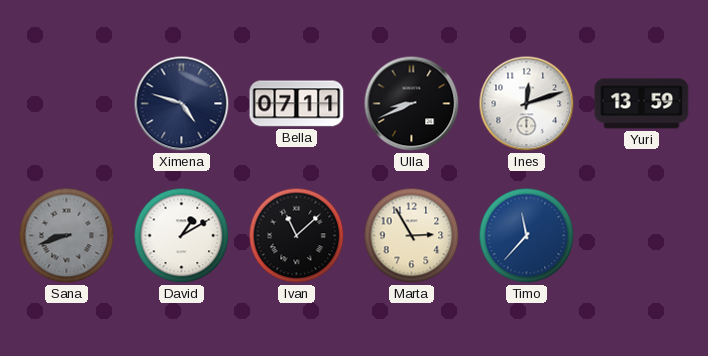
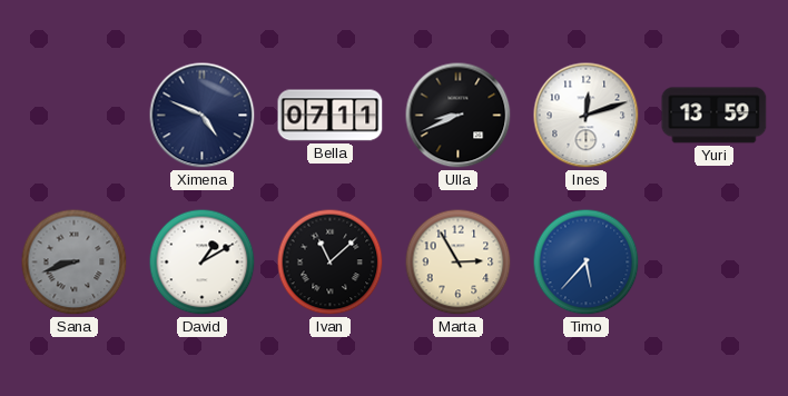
Ximena: 4:48 -> 4:49
Timo: 11:37 -> 5:37
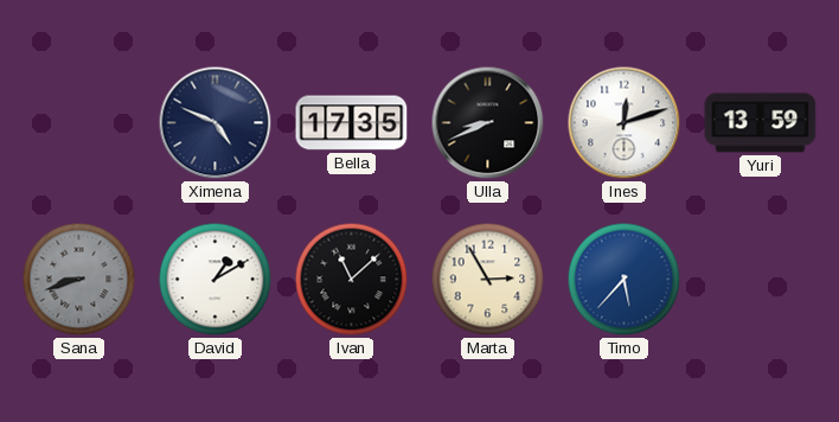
Bella: 07:11 -> 17:35
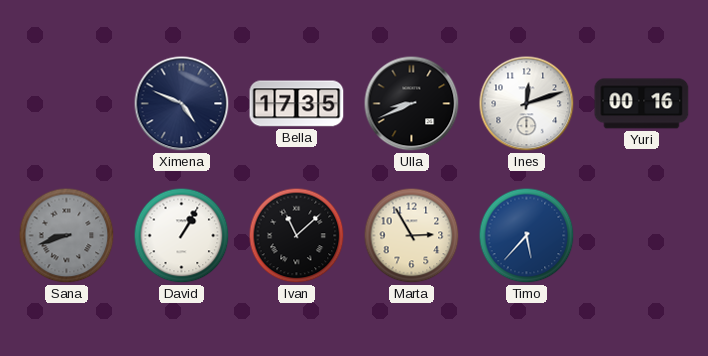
Yuri: 13:59 -> 00:16
David: 1:10 -> 1:05
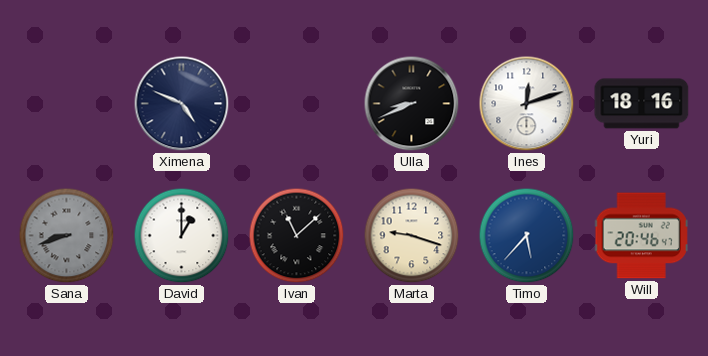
Bella: 17:35 -> none
Yuri: 00:16 -> 18:16
David: 1:05 -> 1:00
Marta: 2:55 -> 9:18
Will: none -> 20:46
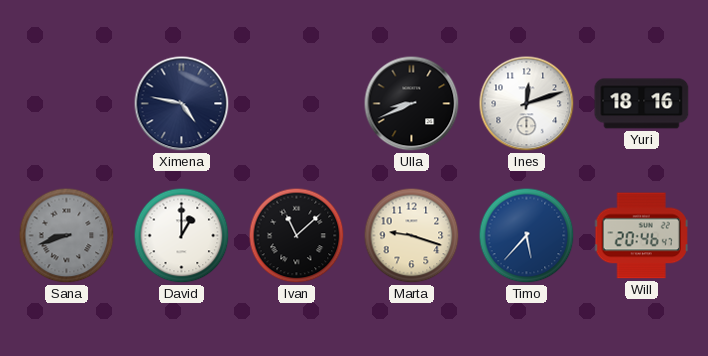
Ximena: 4:49 -> 4:47
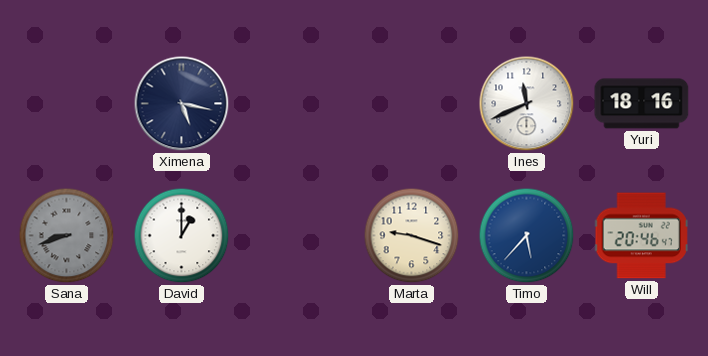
Ximena: 4:47 -> 5:17
Ulla: 8:41 -> none
Ines: 12:12 -> 11:41
Ivan: 11:08 -> none
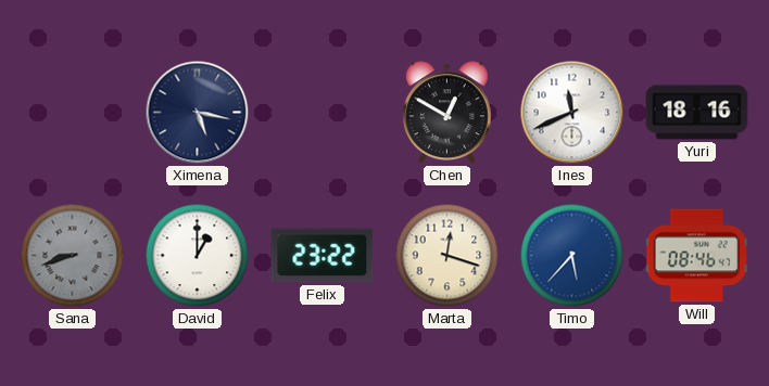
Chen: none -> 12:50
Felix: none -> 23:22
Marta: 9:18 -> 12:18
Will: 20:46 -> 08:46
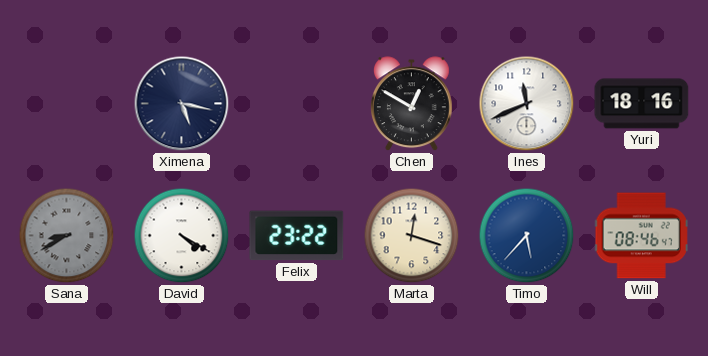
Sana: 8:42 -> 8:40
David: 1:00 -> 4:20
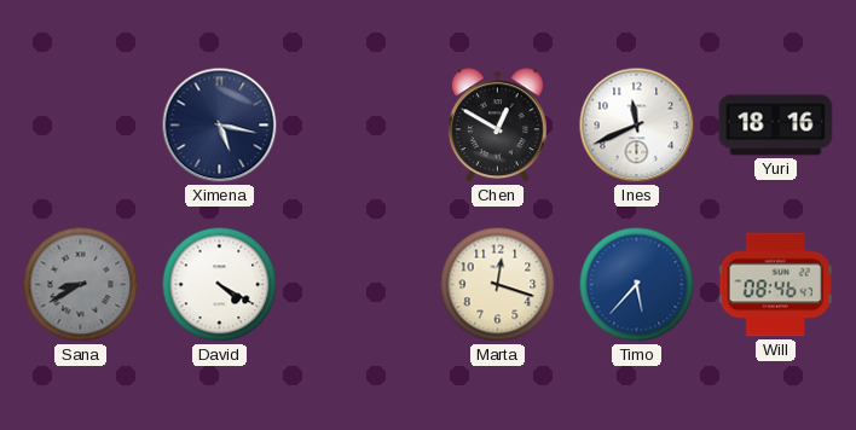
Felix: 23:22 -> none
